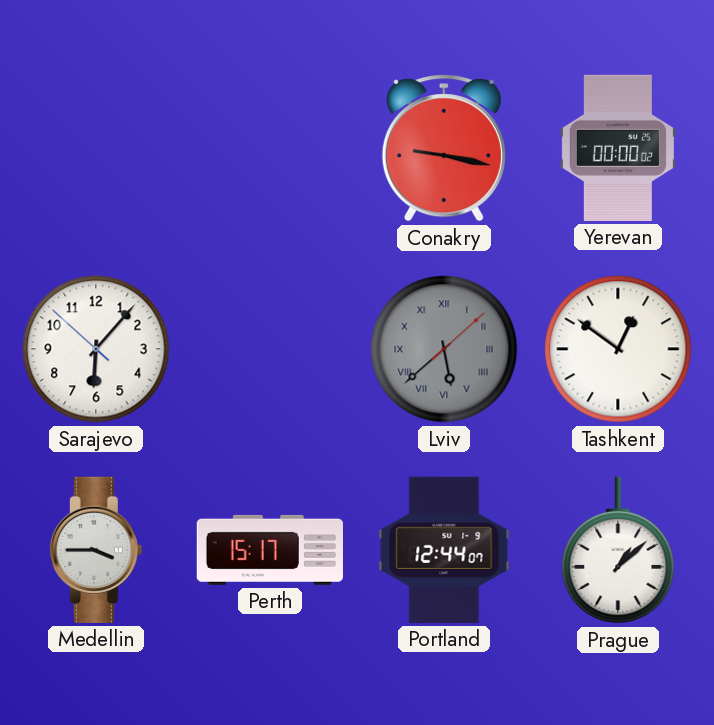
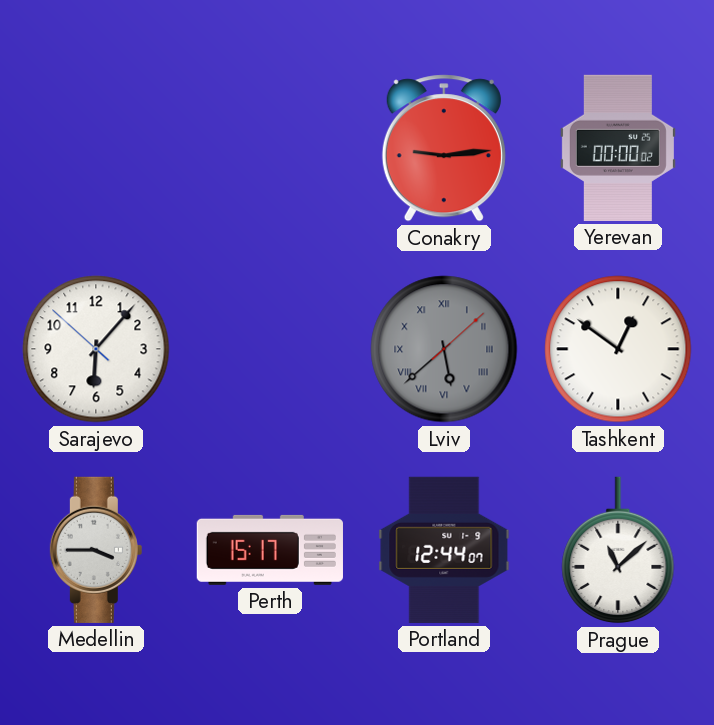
Conakry: 9:17 -> 9:14
Prague: 1:08 -> 11:08
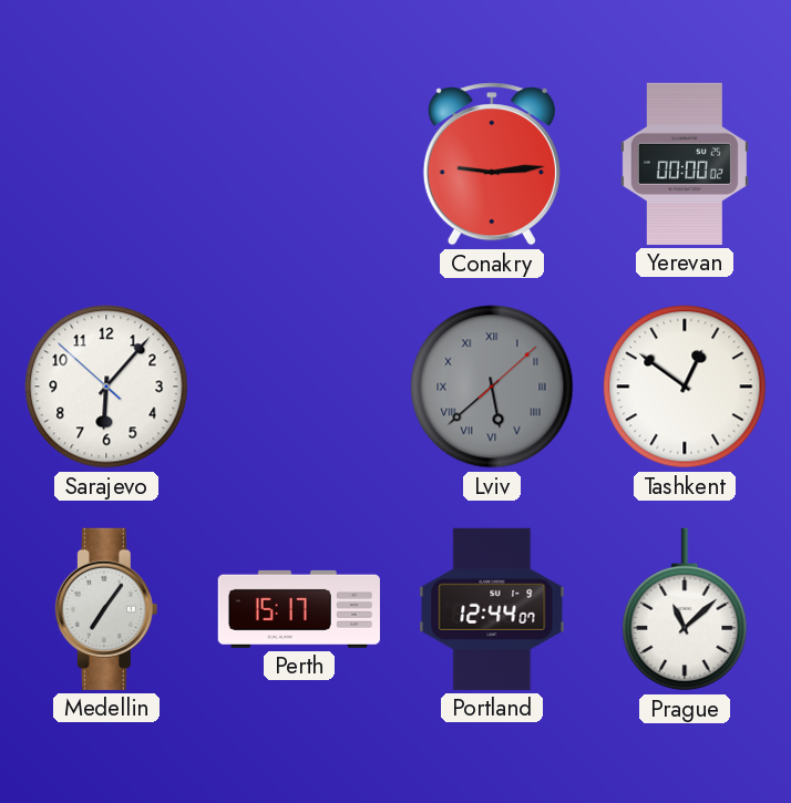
Medellin: 3:45 -> 7:06
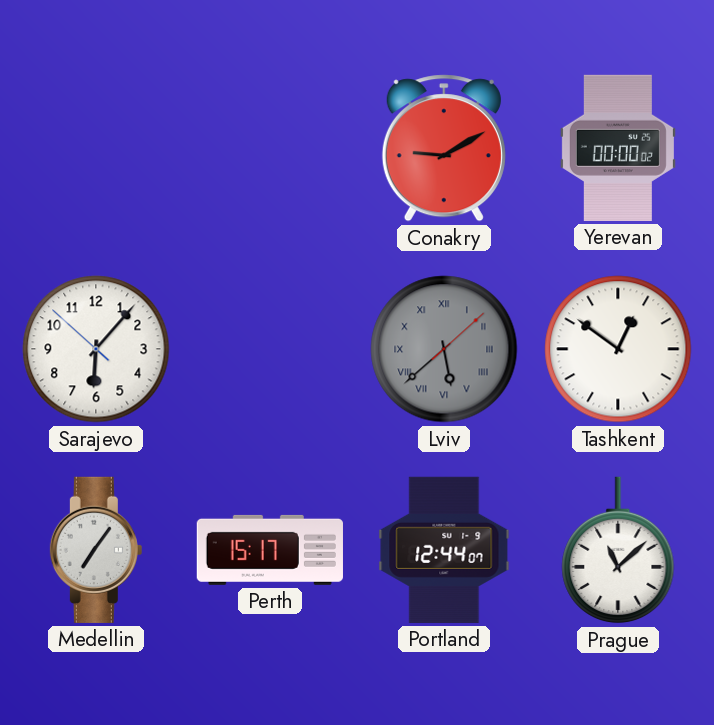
Conakry: 9:14 -> 9:10
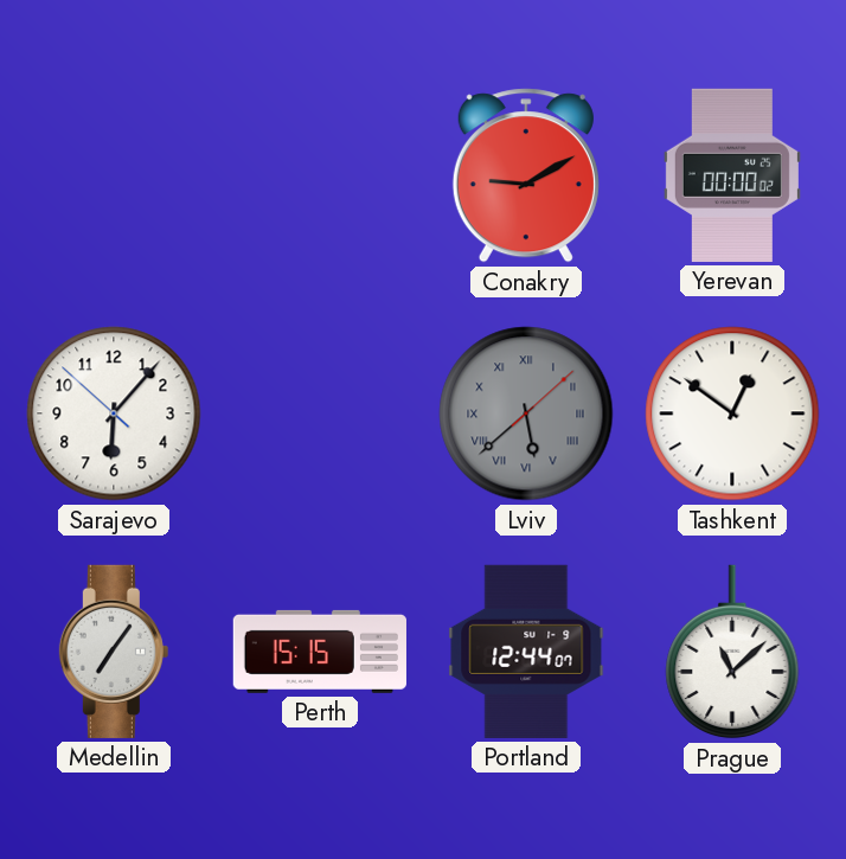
Perth: 15:17 -> 15:15
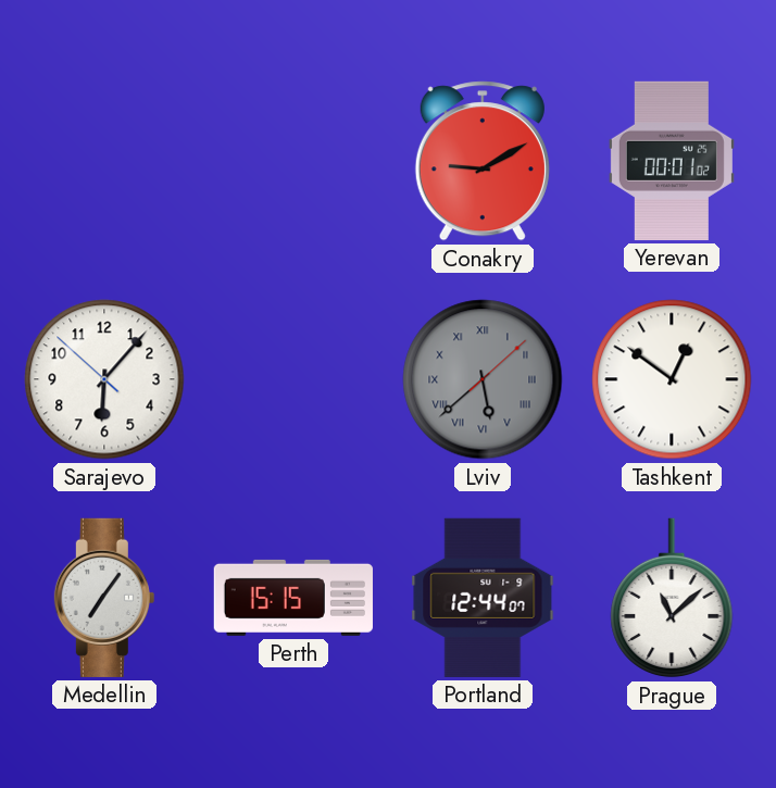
Yerevan: 00:00 -> 00:01
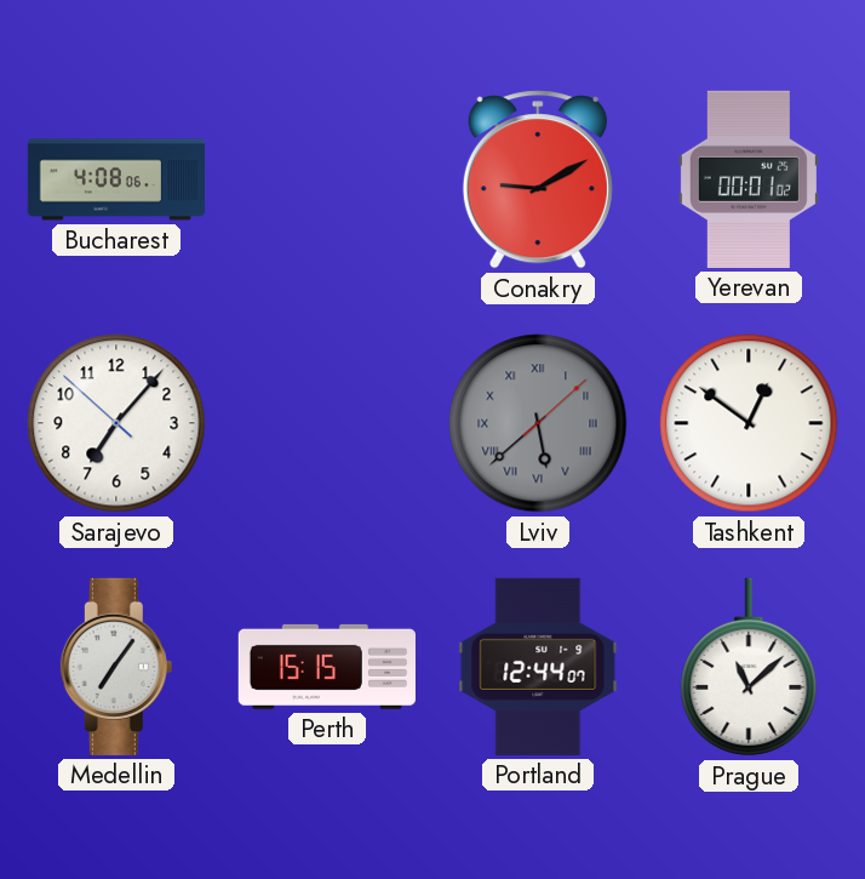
Bucharest: none -> 4:08
Sarajevo: 6:06 -> 7:06
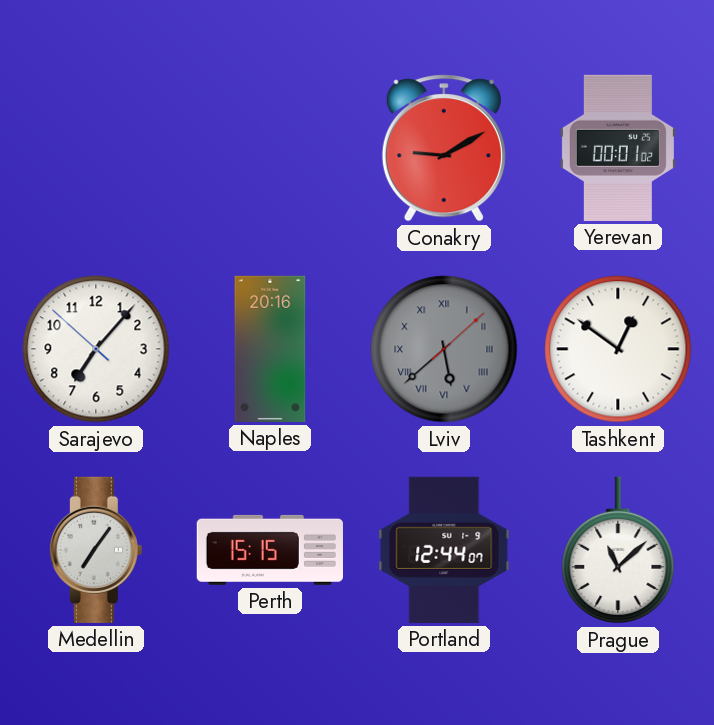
Bucharest: 4:08 -> none
Naples: none -> 20:16
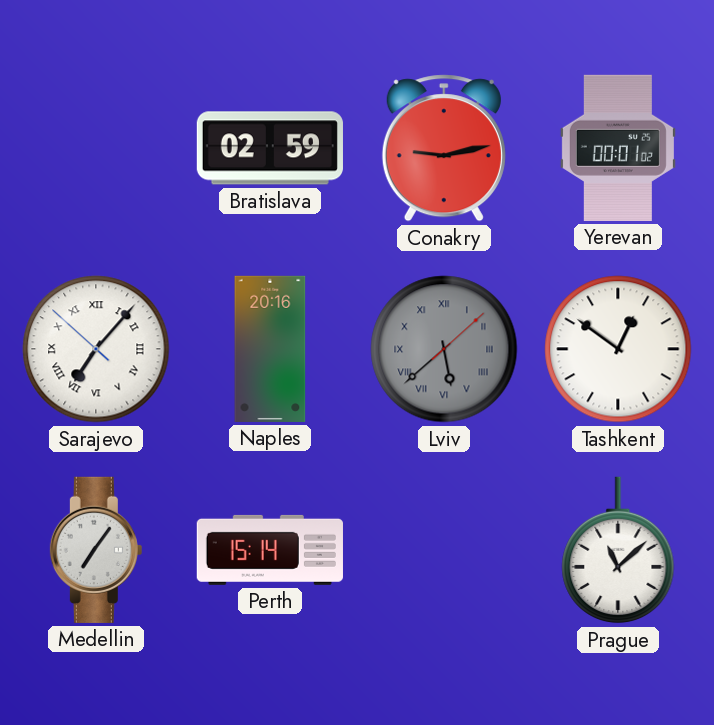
Bratislava: none -> 02:59
Conakry: 9:10 -> 9:13
Sarajevo numerals: Arabic -> Roman
Perth: 15:15 -> 15:14
Portland: 12:44 -> none
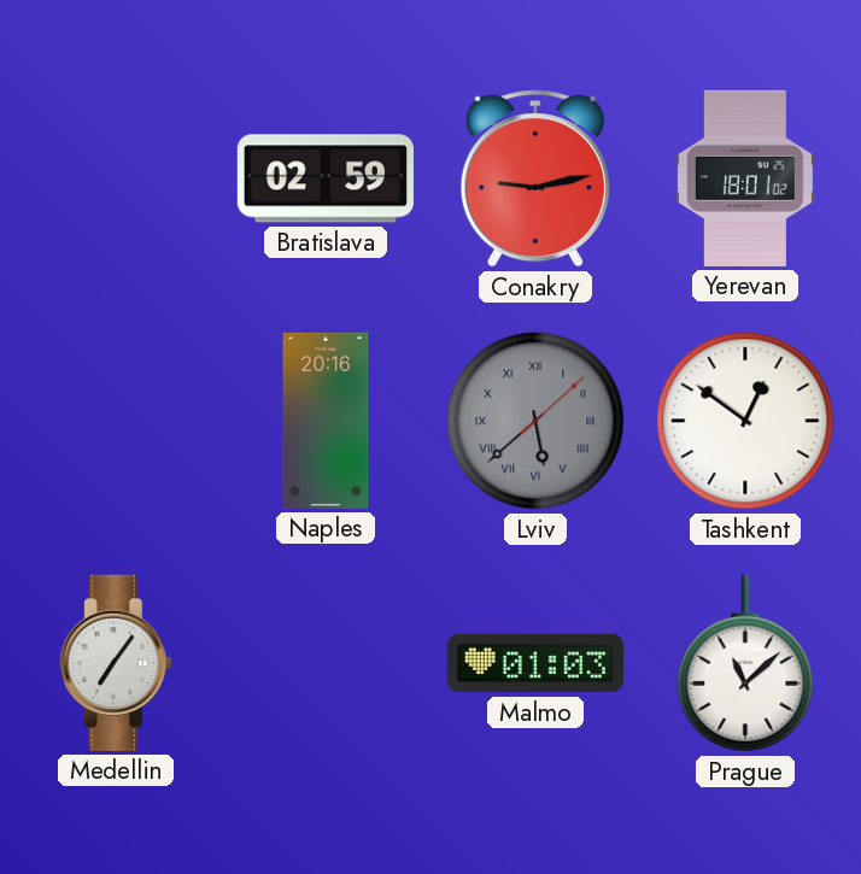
Yerevan: 00:01 -> 18:01
Sarajevo: 7:06 -> none
Perth: 15:14 -> none
Malmo: none -> 01:03
